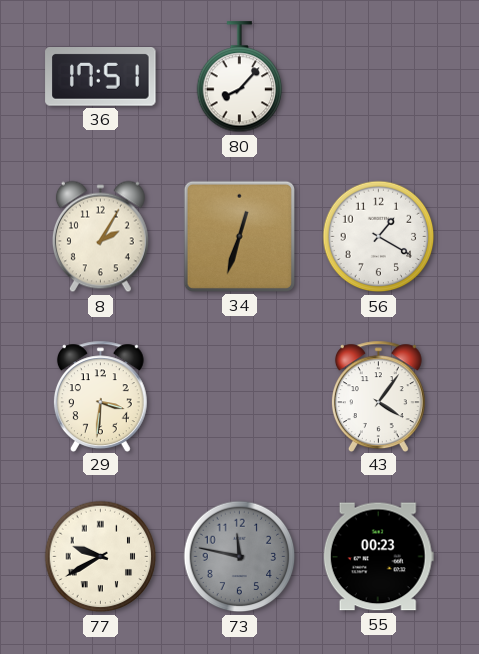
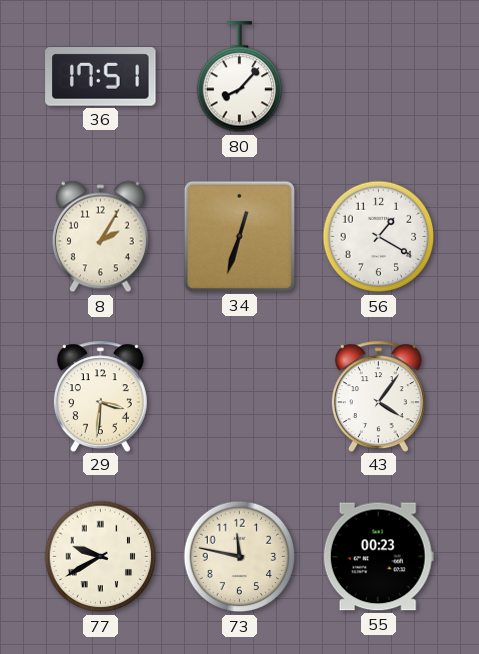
73 dial: grey -> cream
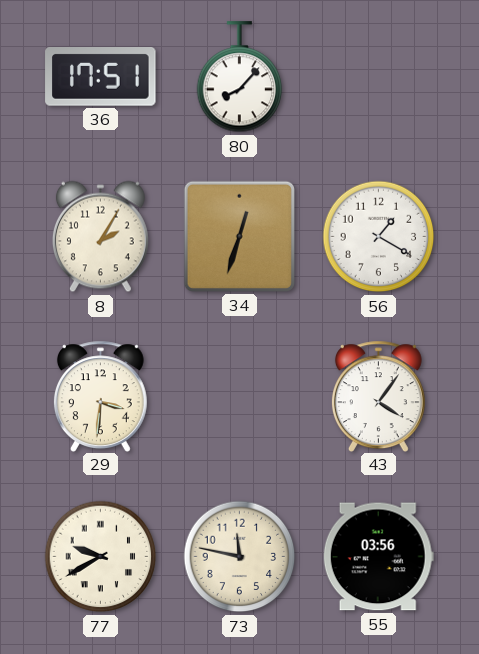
55: 00:23 -> 03:56
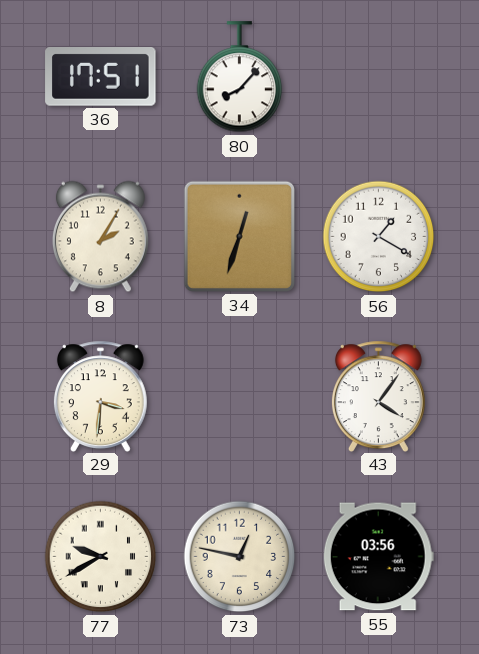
73: 11:47 -> 12:47
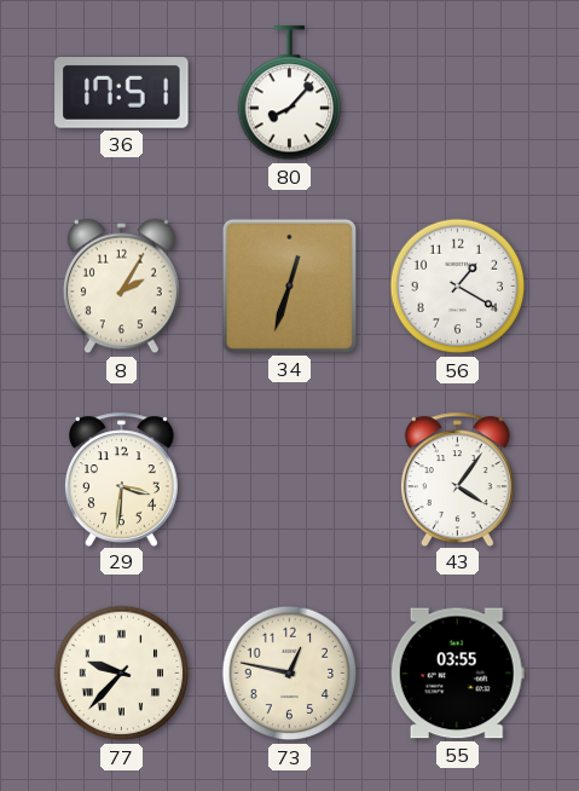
77: 9:40 -> 9:37
55: 03:56 -> 03:55
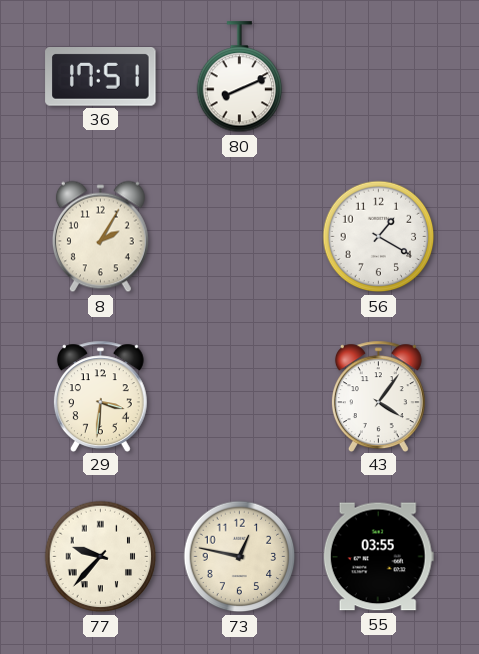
80: 8:07 -> 8:11
34: 12:33 -> none
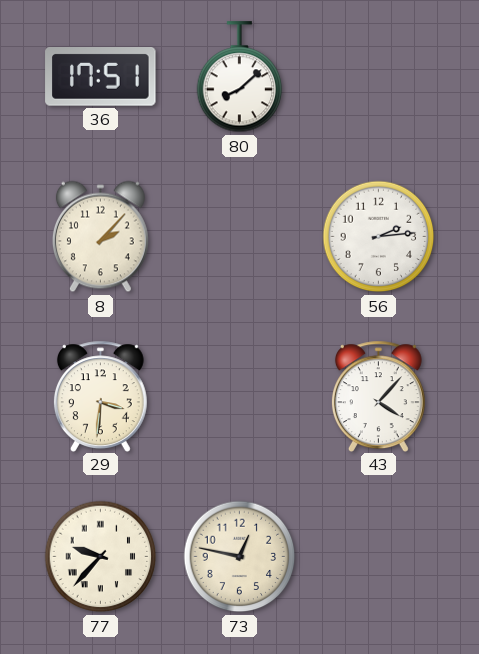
80: 8:11 -> 8:08
8: 2:05 -> 2:07
56: 1:20 -> 2:14
43: 4:06 -> 4:07
55: 03:55 -> none
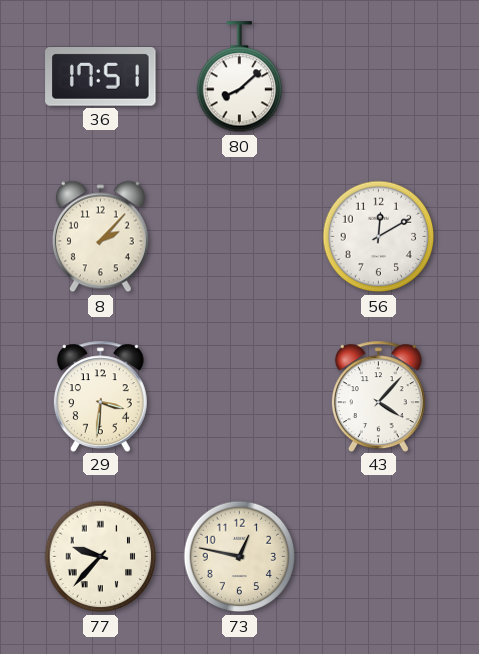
56: 2:14 -> 12:10
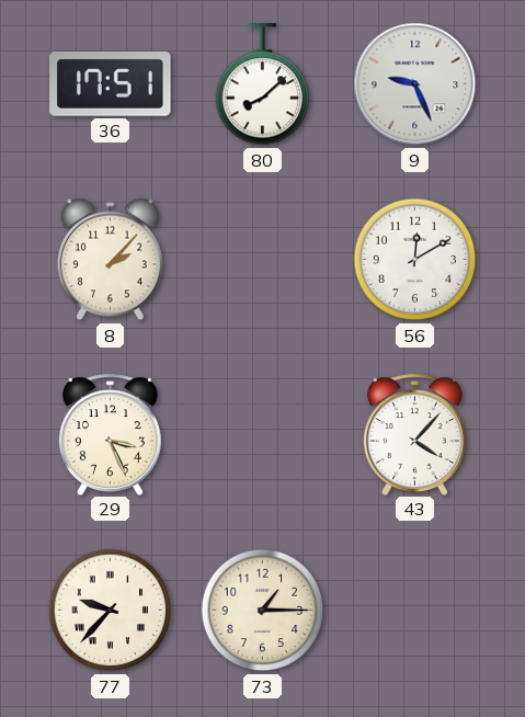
9: none -> 9:26
29: 3:31 -> 3:26
73: 12:47 -> 1:15
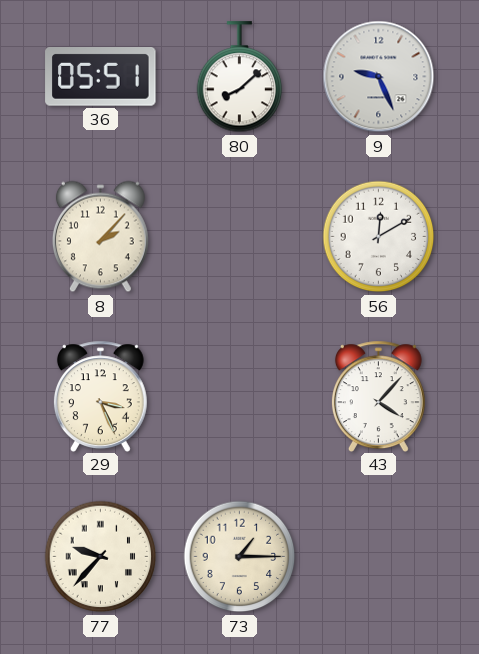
36: 17:51 -> 05:51
